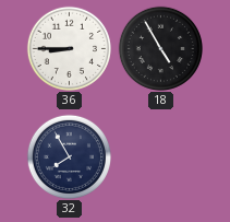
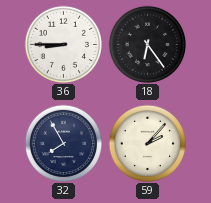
18: 4:55 -> 6:24
59: none -> 2:07
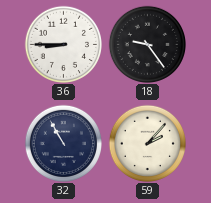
18: 6:24 -> 9:24
32: 7:55 -> 10:55
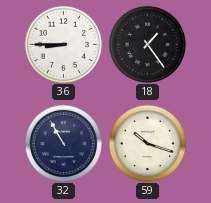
18: 9:24 -> 1:24
59: 2:07 -> 10:18
